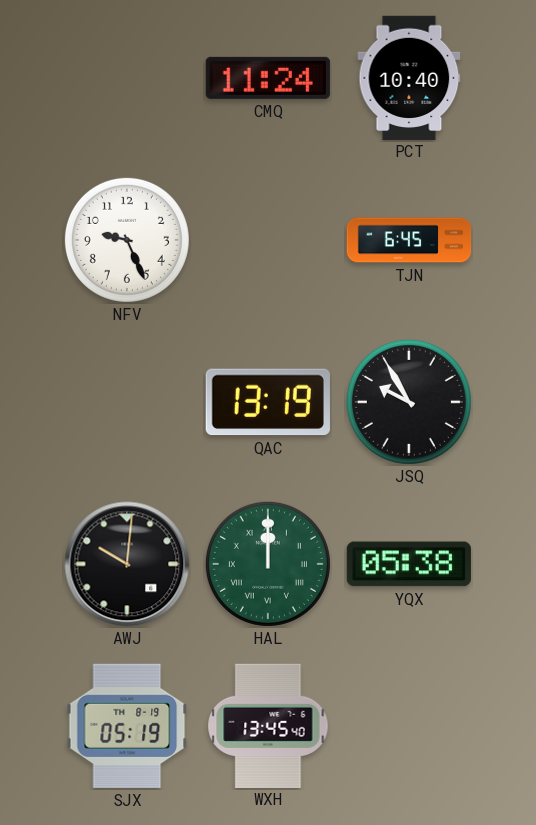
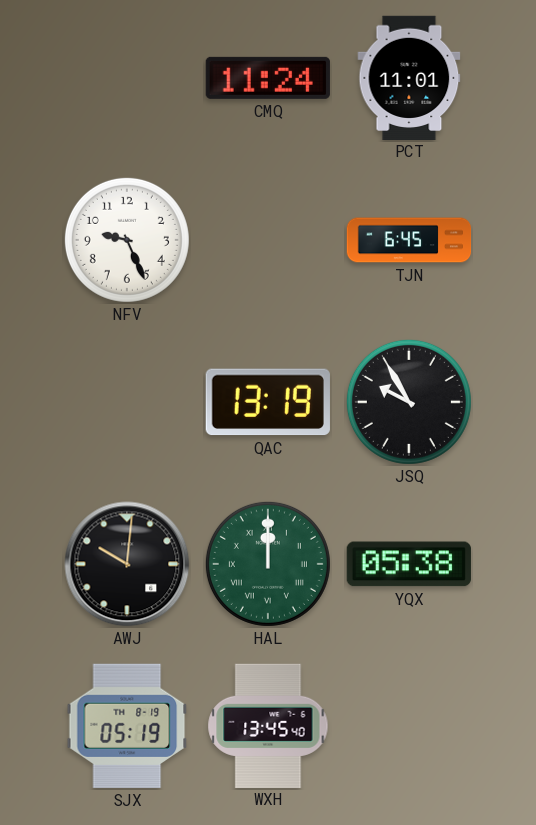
PCT: 10:40 -> 11:01
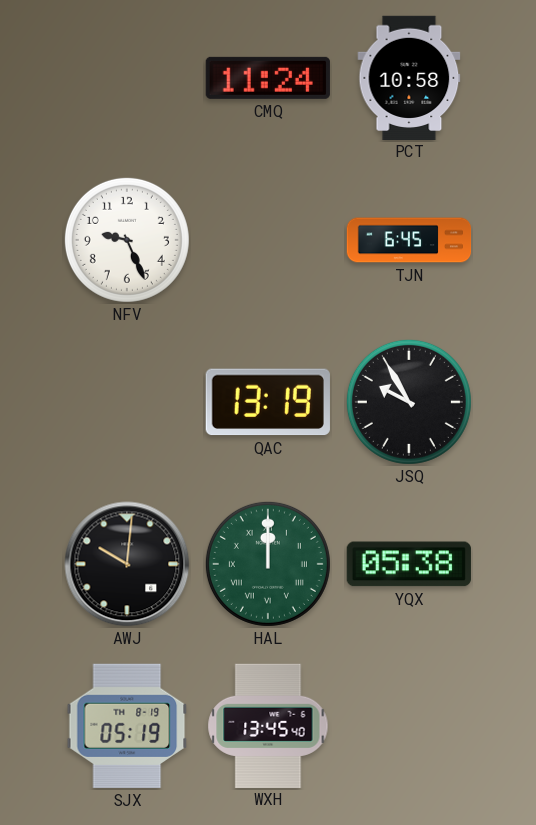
PCT: 11:01 -> 10:58
